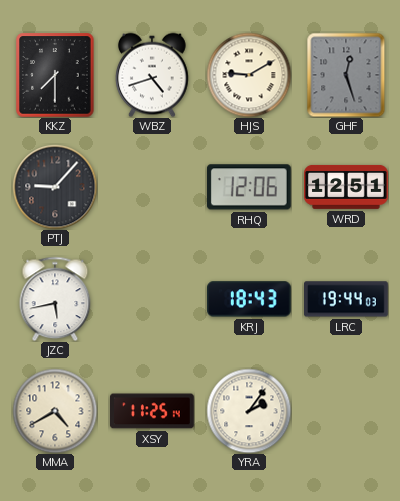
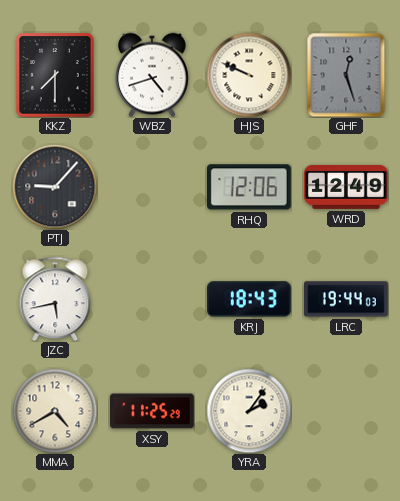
HJS: 9:10 -> 9:49
WRD: 12:51 -> 12:49
XSY: 11:25:14 -> 11:25:29
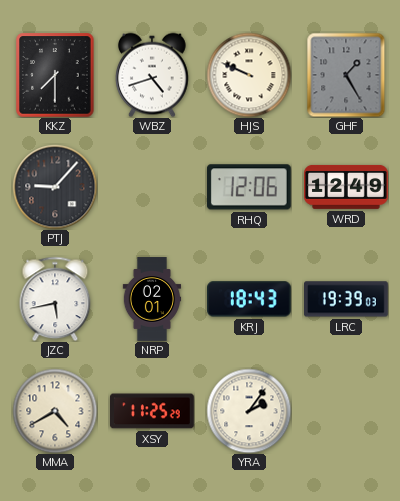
GHF: 12:27 -> 1:25
NRP: none -> 02:01
LRC: 19:44 -> 19:39
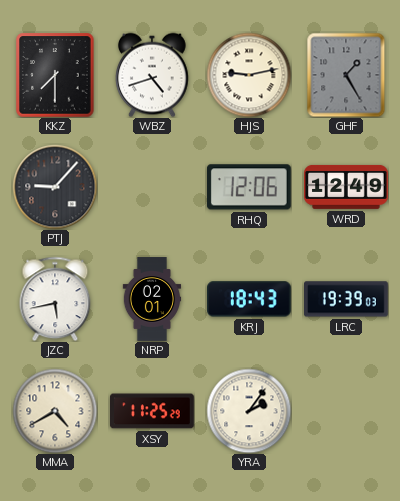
HJS: 9:49 -> 9:13
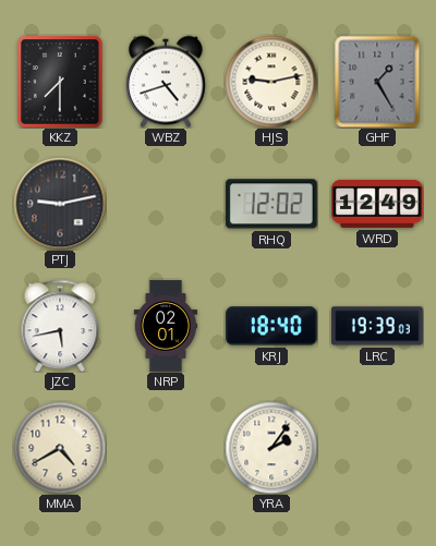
PTJ: 9:07 -> 9:13
RHQ: 12:06 -> 12:02
KRJ: 18:43 -> 18:40
XSY: 11:25 -> none
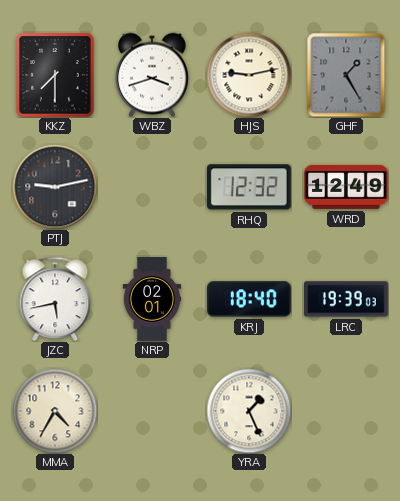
WBZ: 4:42 -> 3:42
RHQ: 12:02 -> 12:32
MMA: 4:40 -> 4:35
YRA: 2:06 -> 1:26
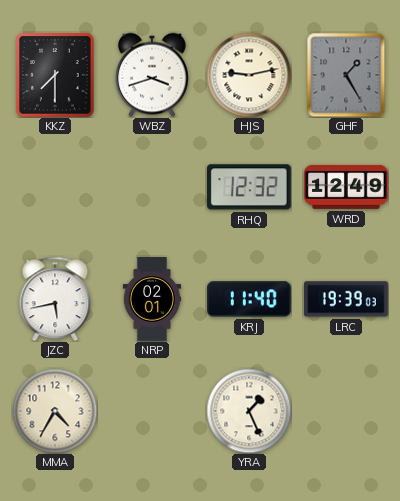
PTJ: 9:13 -> none
KRJ: 18:40 -> 11:40
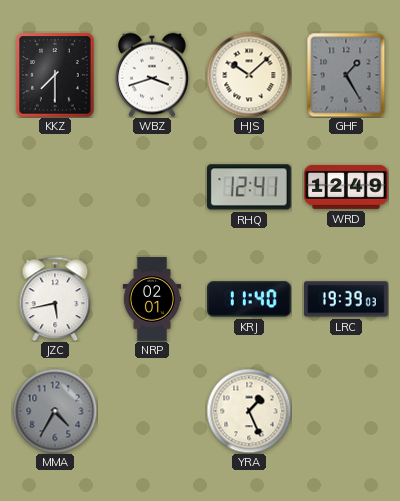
HJS: 9:13 -> 10:08
RHQ: 12:32 -> 12:41
MMA dial: cream -> grey
